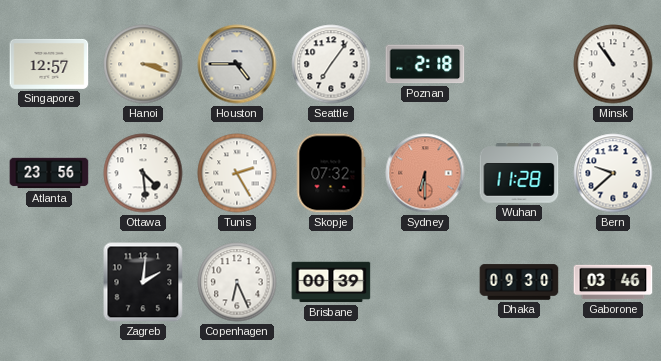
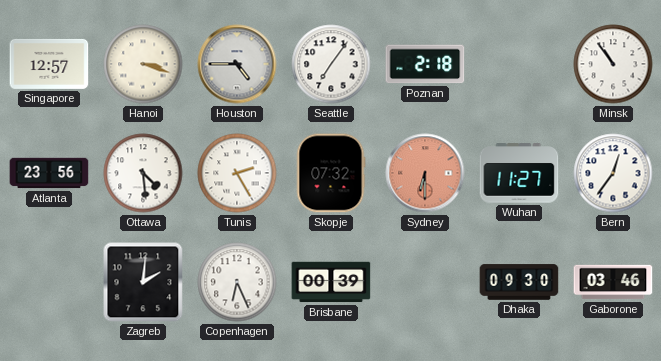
Wuhan: 11:28 -> 11:27
Bern: 9:38 -> 12:36
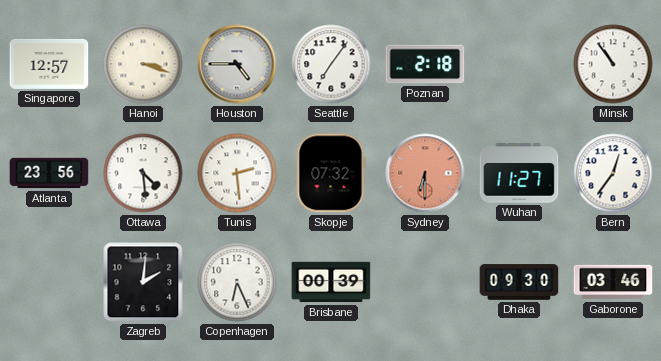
Tunis: 2:25 -> 2:29
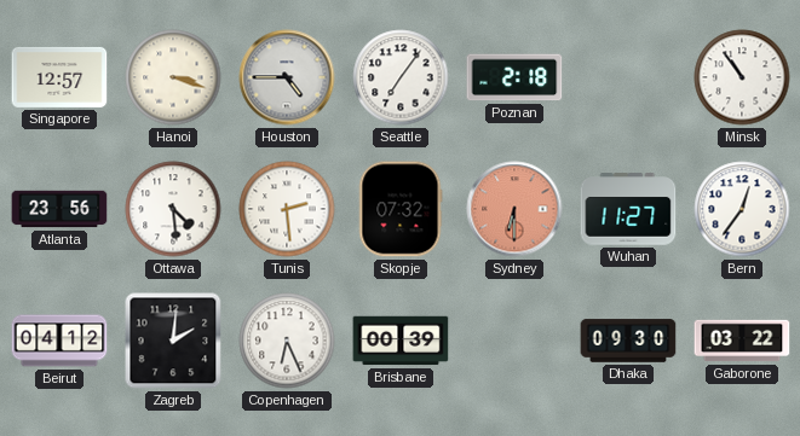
Beirut: none -> 04:12
Gaborone: 03:46 -> 03:22
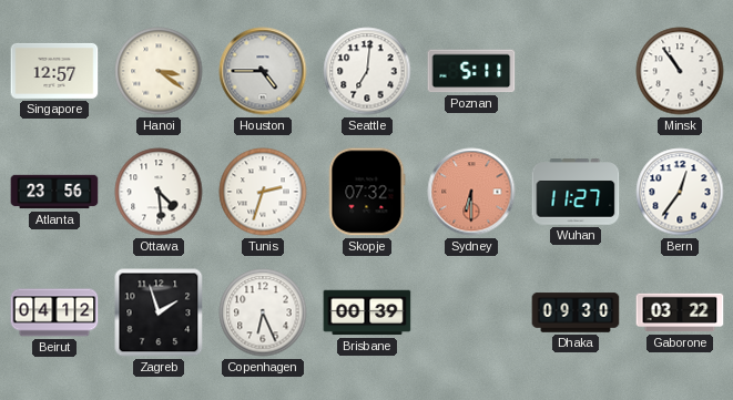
Hanoi: 3:18 -> 3:21
Seattle: 7:06 -> 7:01
Poznan: 2:18 -> 5:11
Tunis: 2:29 -> 2:33
Zagreb: 2:01 -> 1:57
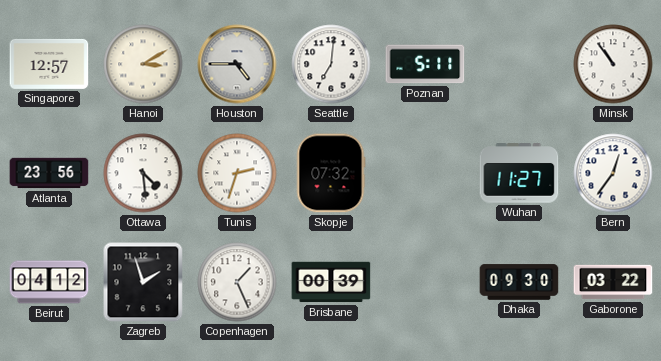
Hanoi: 3:21 -> 3:10
Sydney: 6:30 -> none
Copenhagen: 6:26 -> 1:26
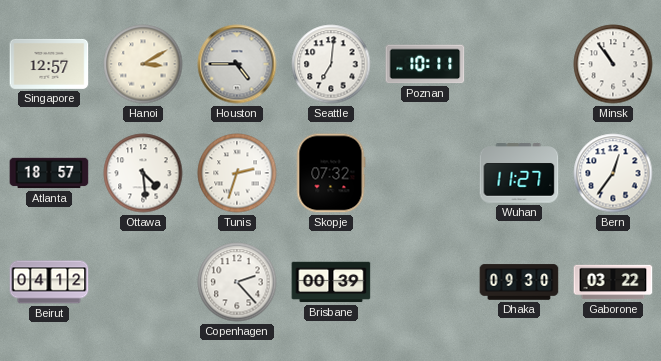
Poznan: 5:11 -> 10:11
Atlanta: 23:56 -> 18:57
Zagreb: 1:57 -> none
Copenhagen: 1:26 -> 2:23
